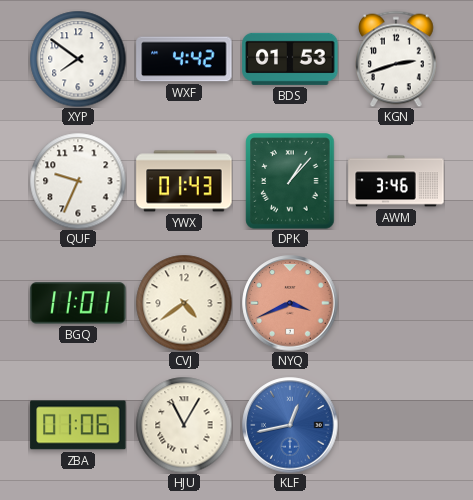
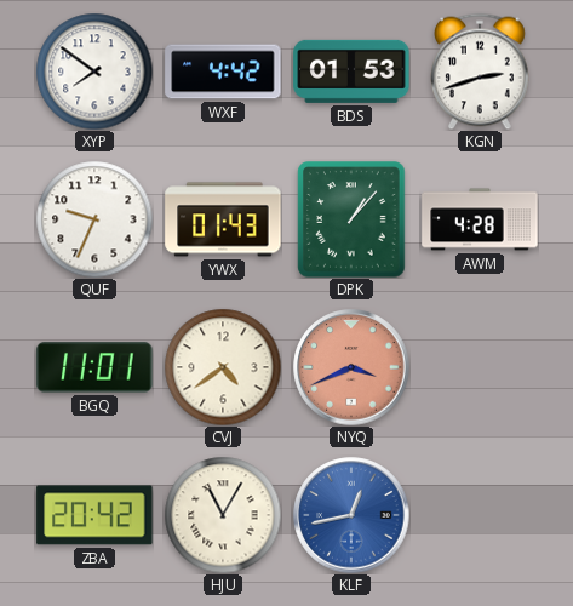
AWM: 3:46 -> 4:28
ZBA: 01:06 -> 20:42
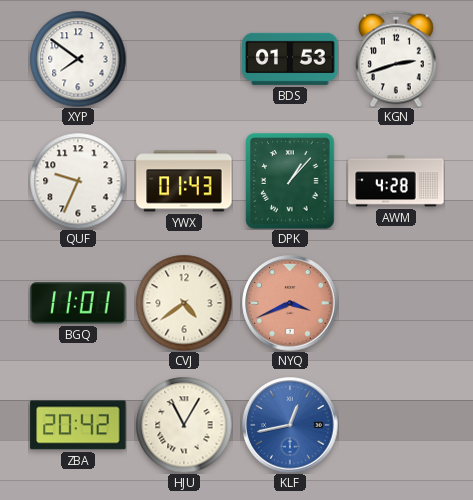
WXF: 4:42 -> none
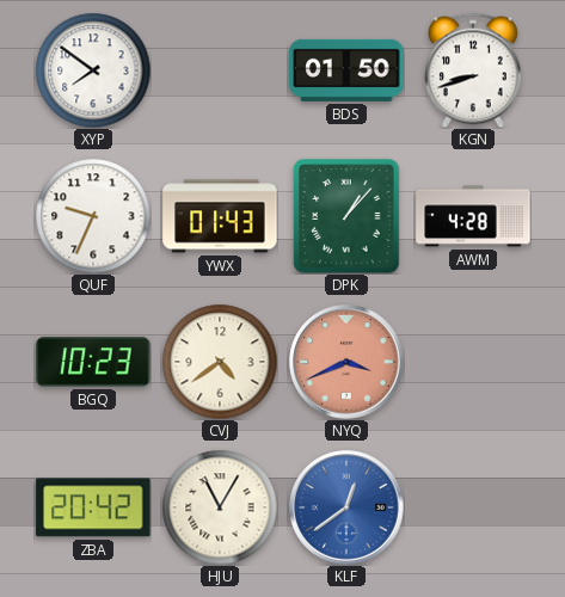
BDS: 01:53 -> 01:50
KGN: 2:42 -> 8:42
BGQ: 11:01 -> 10:23
KLF: 12:43 -> 12:39
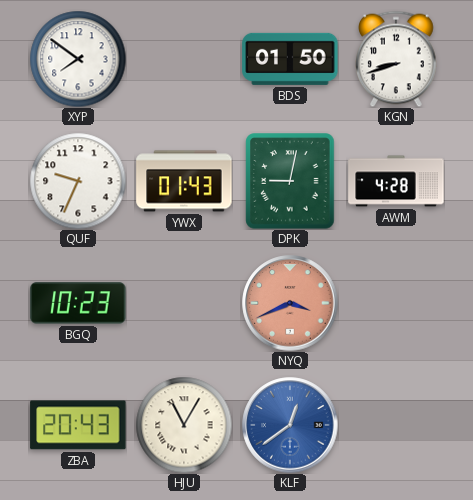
DPK: 1:07 -> 9:02
CVJ: 4:39 -> none
ZBA: 20:42 -> 20:43
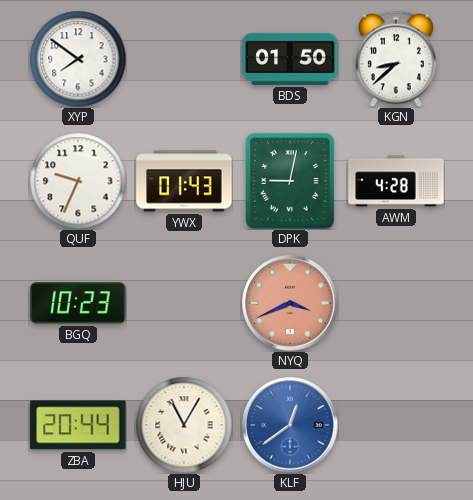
KGN: 8:42 -> 8:38
ZBA: 20:43 -> 20:44
